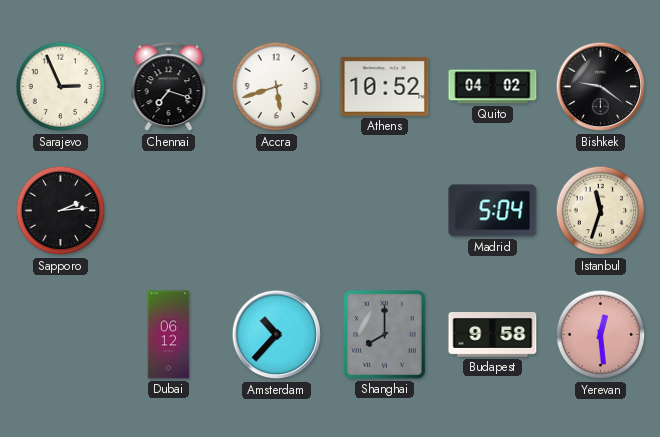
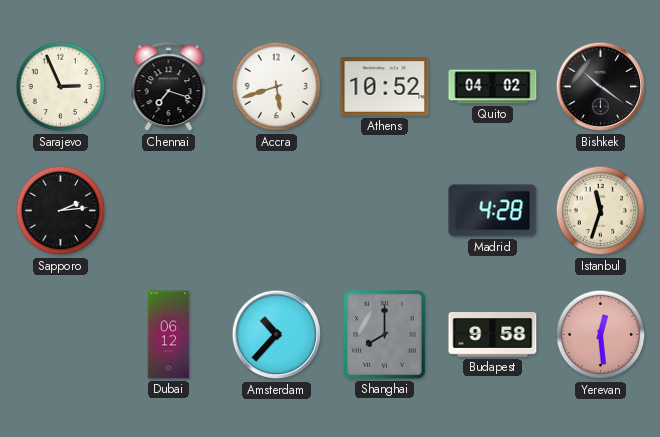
Bishkek: 9:21 -> 10:21
Madrid: 5:04 -> 4:28
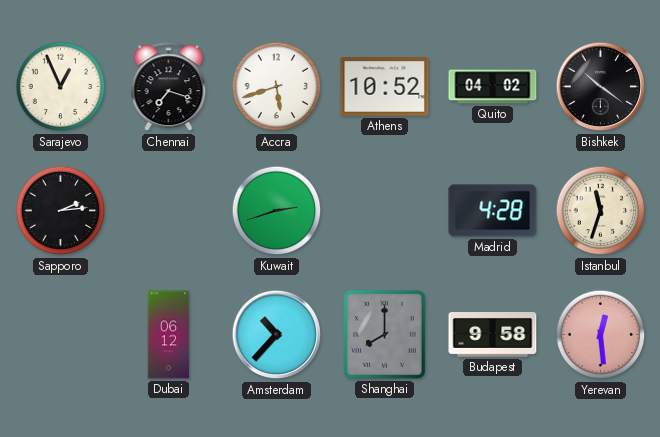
Sarajevo: 2:56 -> 12:56
Kuwait: none -> 2:42
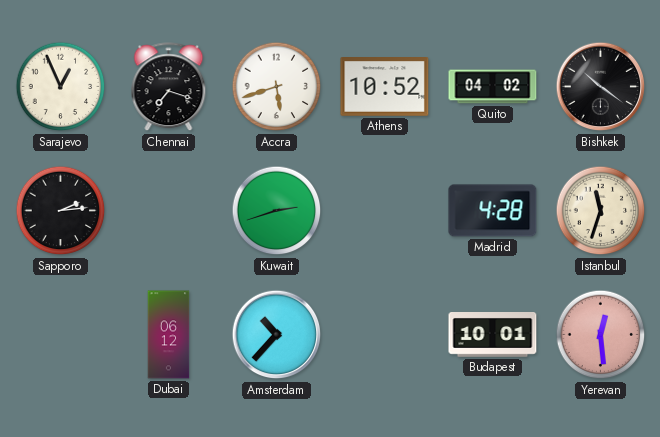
Shanghai: 8:00 -> none
Budapest: 9:58 -> 10:01
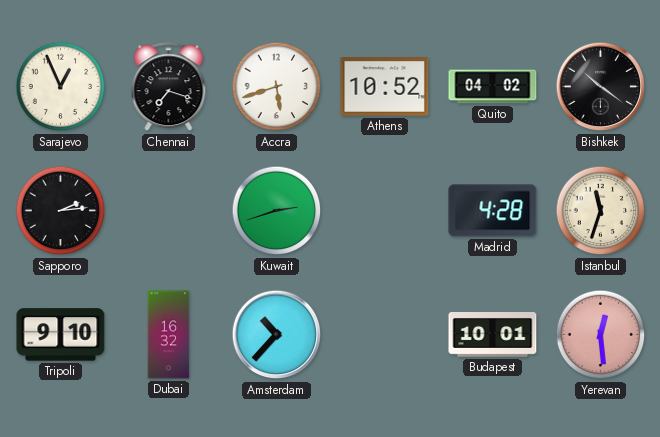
Tripoli: none -> 9:10
Dubai: 06:12 -> 16:32
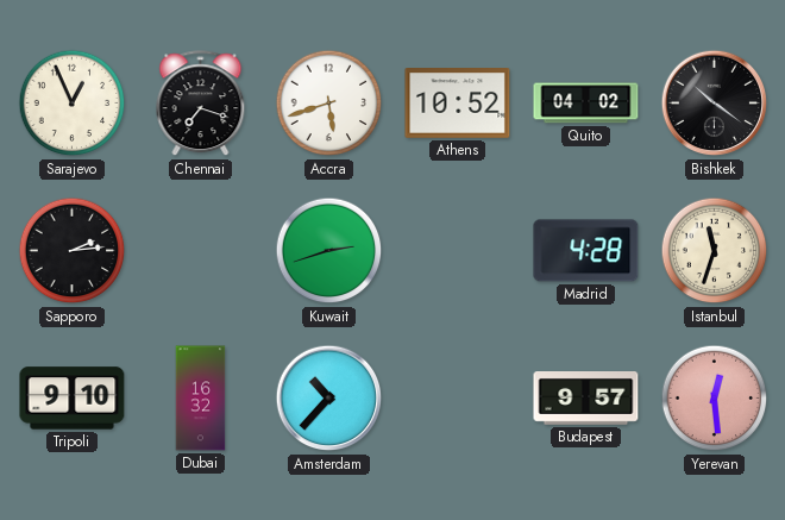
Budapest: 10:01 -> 9:57
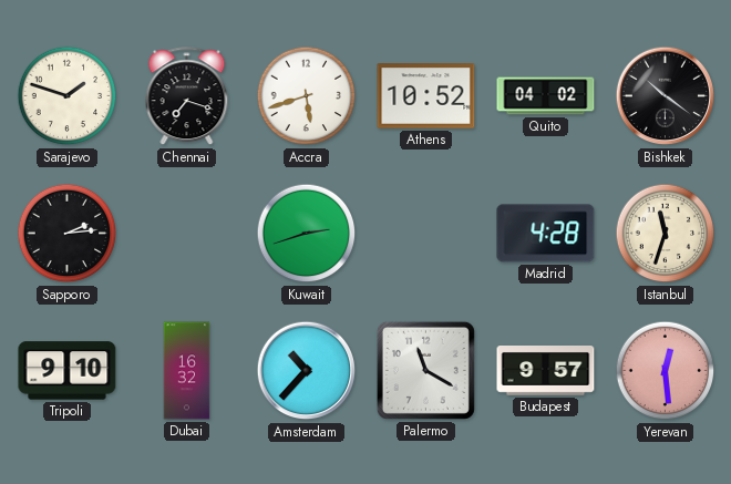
Sarajevo: 12:56 -> 1:48
Palermo: none -> 11:20
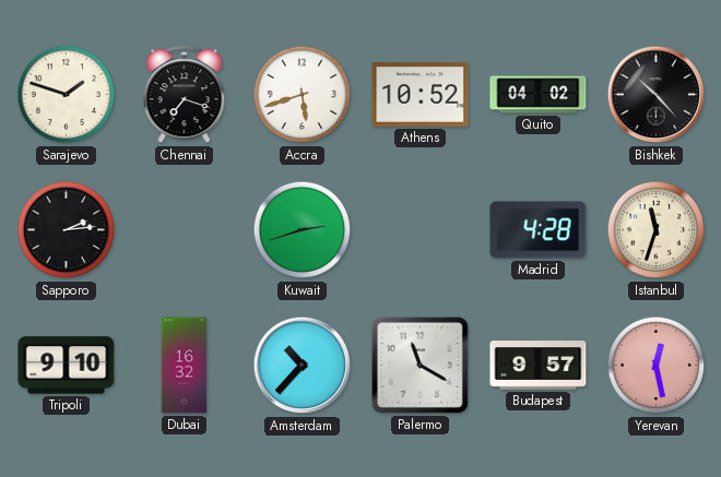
Bishkek: 10:21 -> 10:23
Yerevan: 12:29 -> 12:28
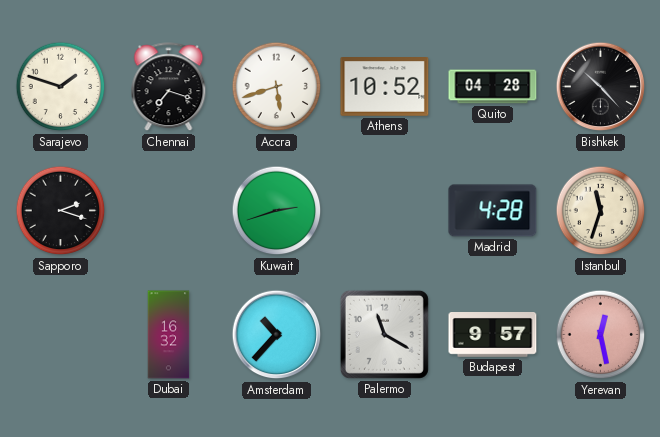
Quito: 04:02 -> 04:28
Sapporo: 2:14 -> 2:18
Tripoli: 9:10 -> none
